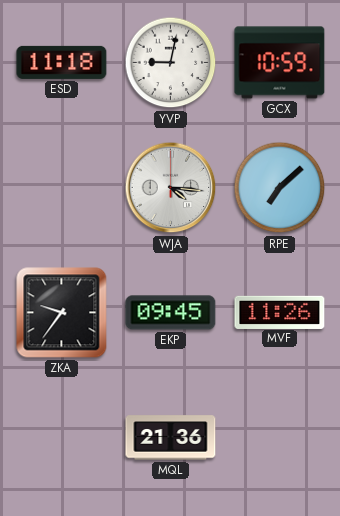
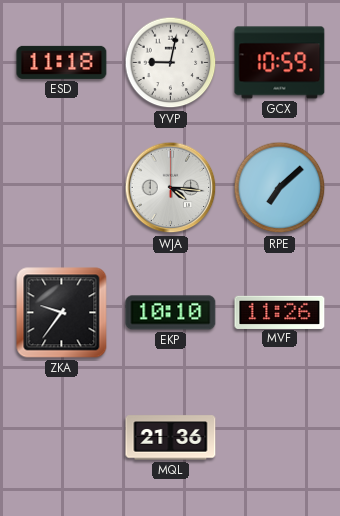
EKP: 09:45 -> 10:10
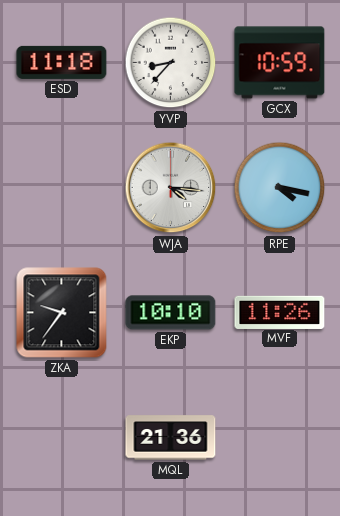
YVP: 9:02 -> 8:37
RPE: 7:08 -> 4:17
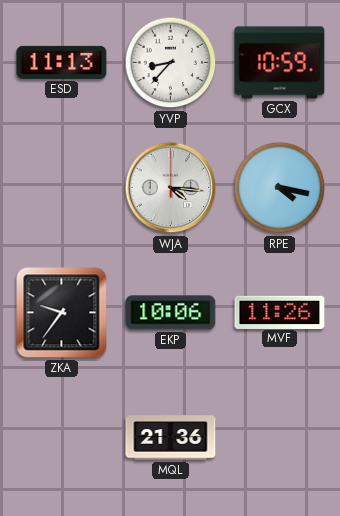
ESD: 11:18 -> 11:13
EKP: 10:10 -> 10:06
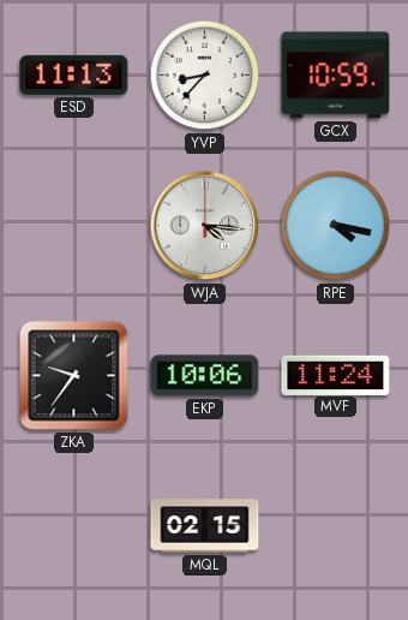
MVF: 11:26 -> 11:24
MQL: 21:36 -> 02:15
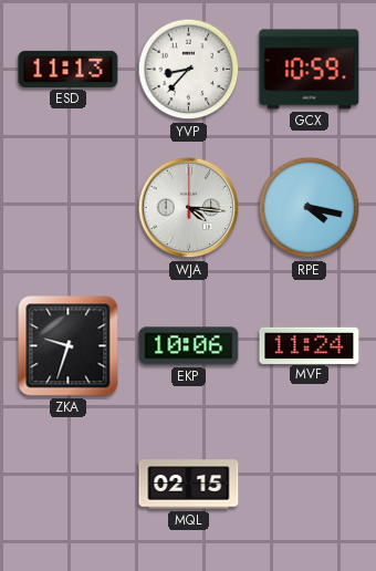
ZKA: 9:36 -> 9:33
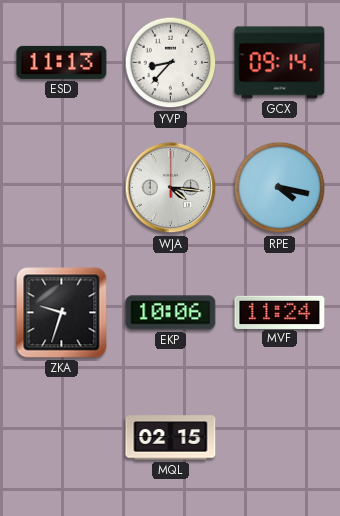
GCX: 10:59 -> 09:14
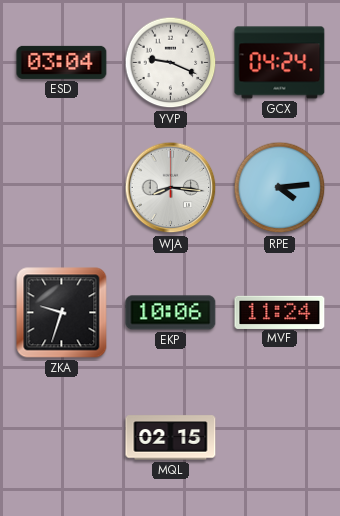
ESD: 11:13 -> 03:04
YVP: 8:37 -> 9:19
GCX: 09:14 -> 04:24
WJA: 4:16 -> 8:16
RPE: 4:17 -> 4:14
